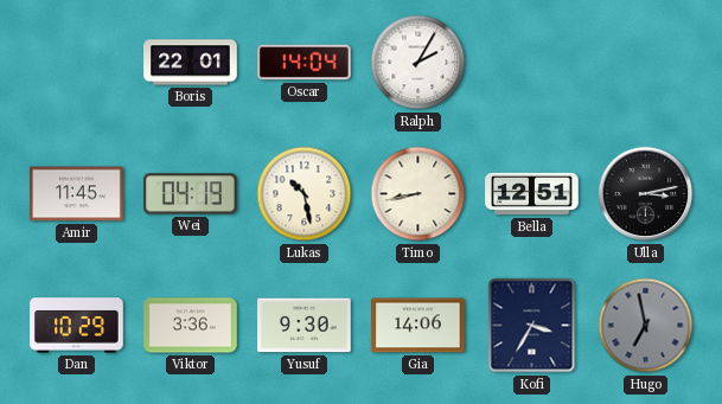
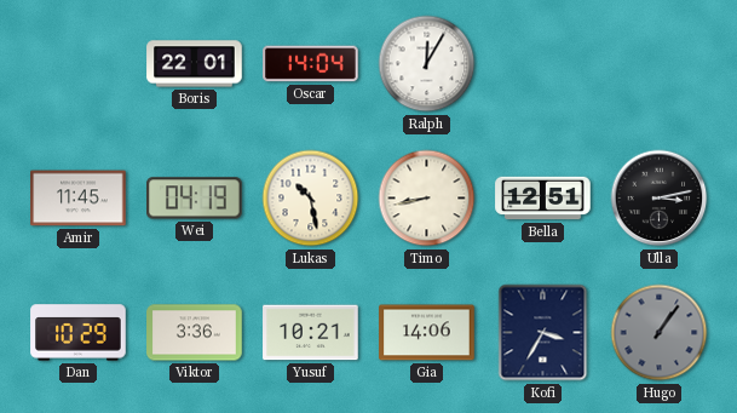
Ralph: 2:05 -> 12:05
Yusuf: 9:30 -> 10:21
Hugo: 6:58 -> 1:06
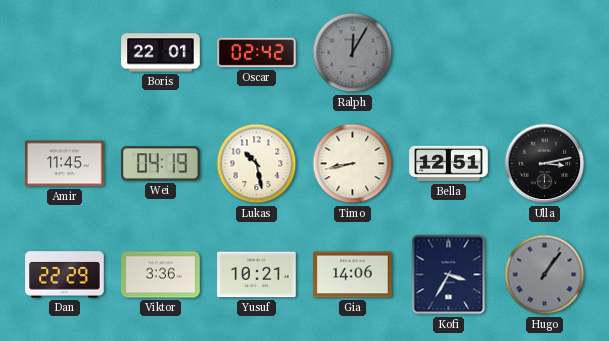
Oscar: 14:04 -> 02:42
Ralph dial: white -> grey
Dan: 10:29 -> 22:29
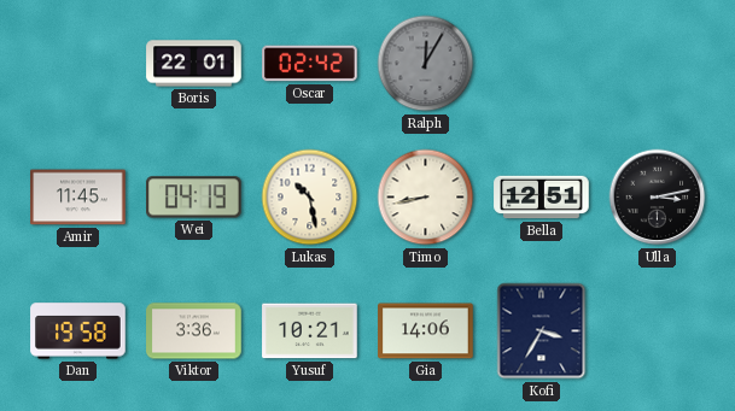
Dan: 22:29 -> 19:58
Hugo: 1:06 -> none
